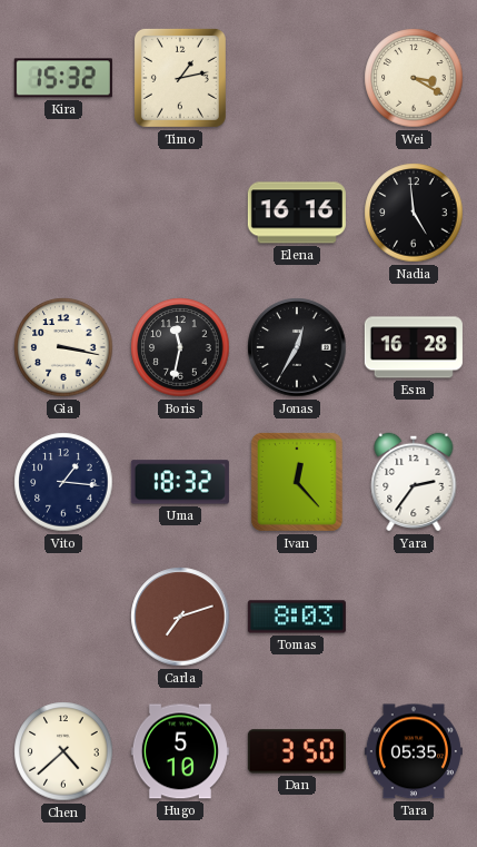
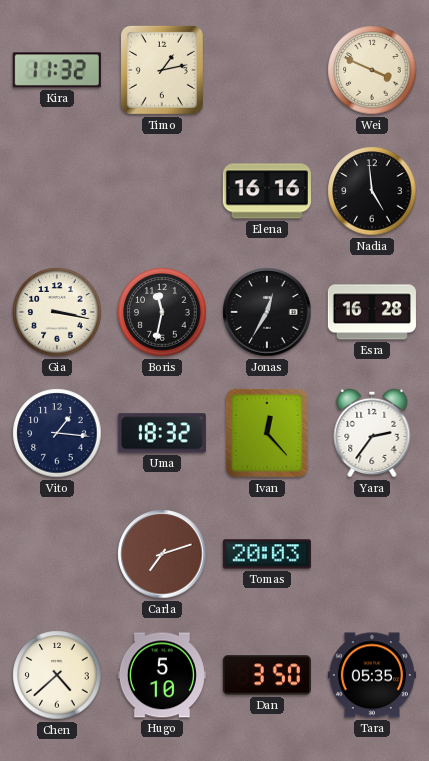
Kira: 15:32 -> 11:32
Wei: 3:20 -> 3:49
Tomas: 8:03 -> 20:03
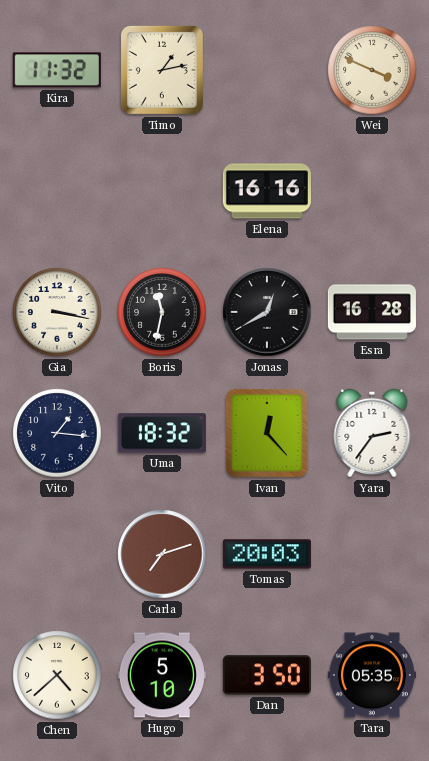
Nadia: 4:59 -> none
Jonas: 12:35 -> 12:40
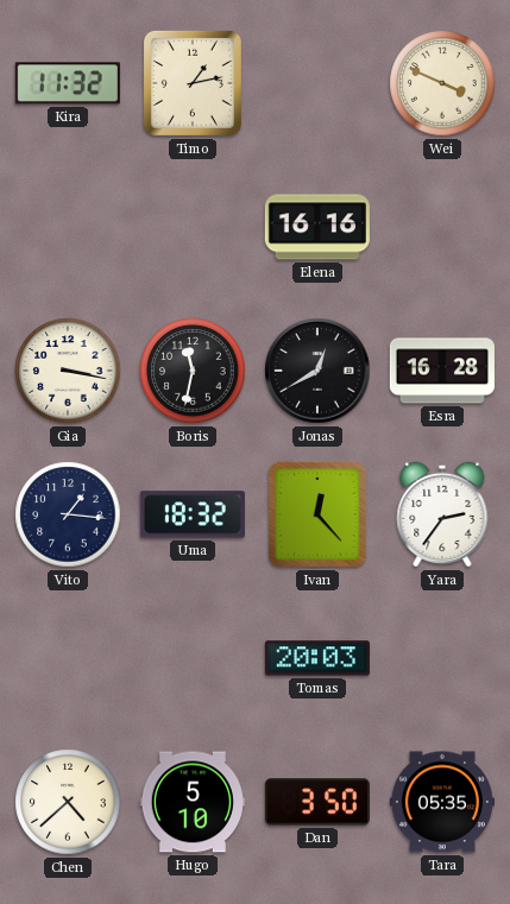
Carla: 7:12 -> none
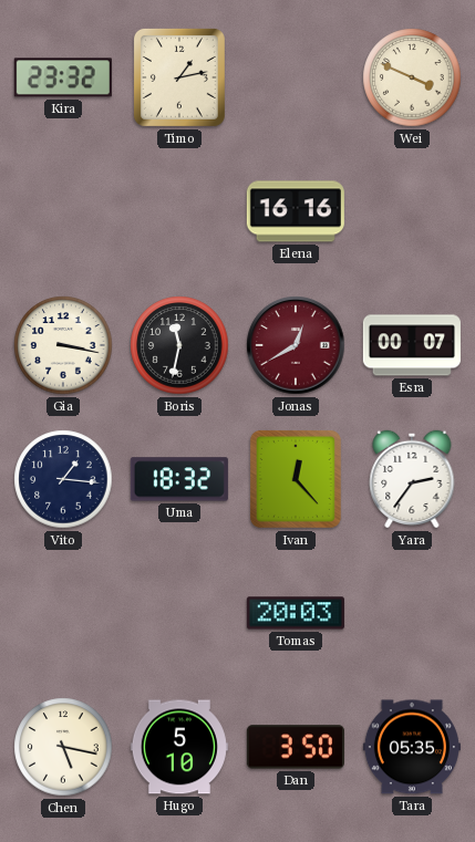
Kira: 11:32 -> 23:32
Jonas dial: black -> burgundy
Esra: 16:28 -> 00:07
Chen: 4:38 -> 5:17
